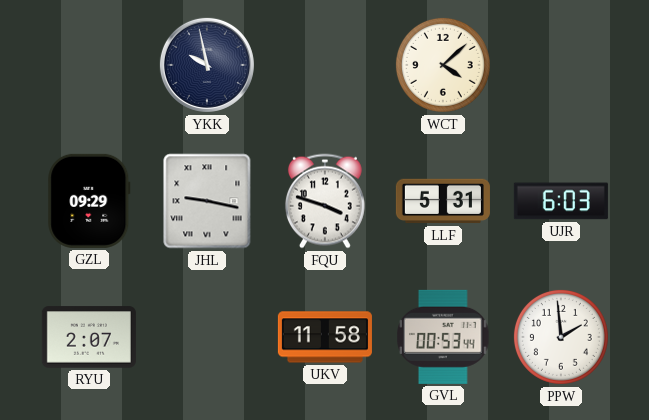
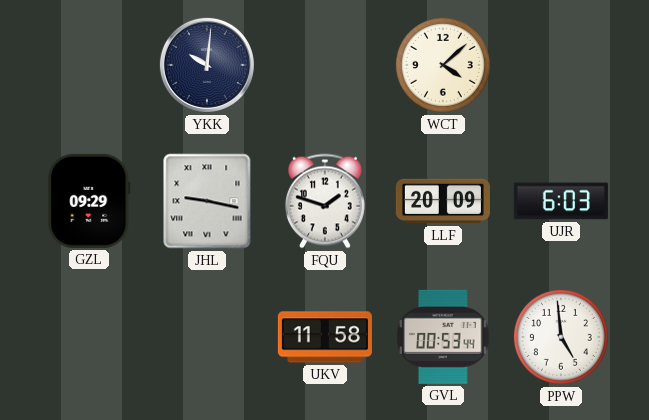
YKK: 9:58 -> 10:01
FQU: 3:48 -> 1:48
LLF: 5:31 -> 20:09
RYU: 2:07 -> none
PPW: 1:59 -> 4:59
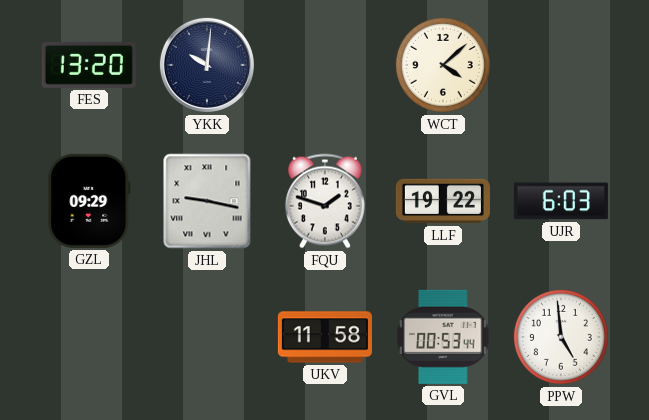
FES: none -> 13:20
LLF: 20:09 -> 19:22
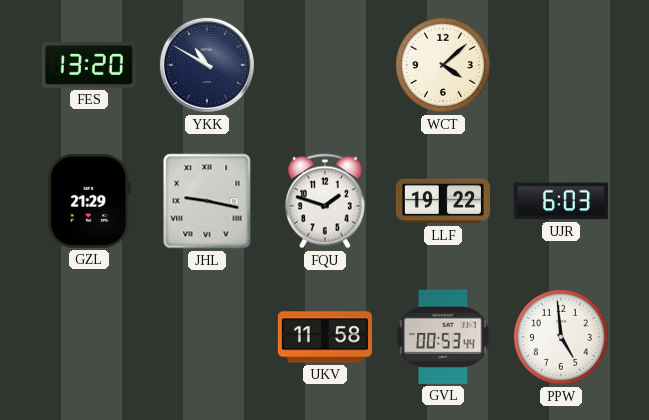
YKK: 10:01 -> 10:50
GZL: 09:29 -> 21:29
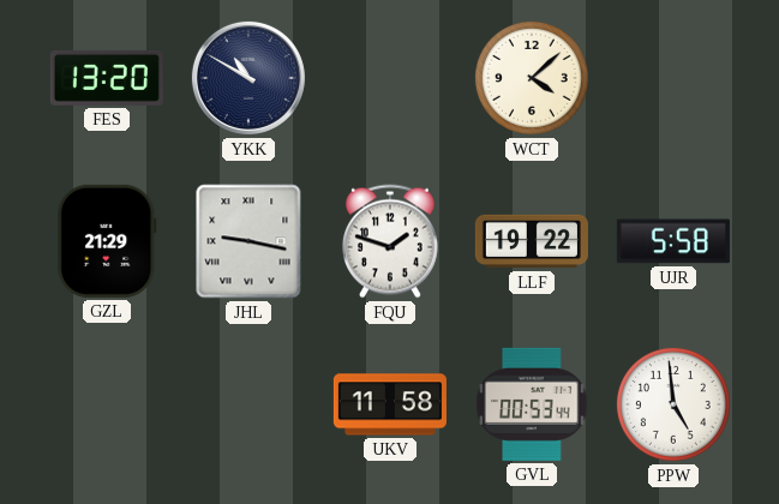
UJR: 6:03 -> 5:58
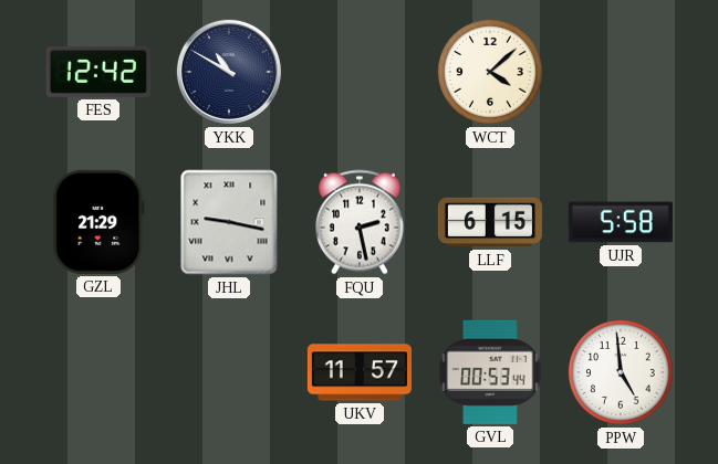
FES: 13:20 -> 12:42
FQU: 1:48 -> 2:28
LLF: 19:22 -> 6:15
UKV: 11:58 -> 11:57
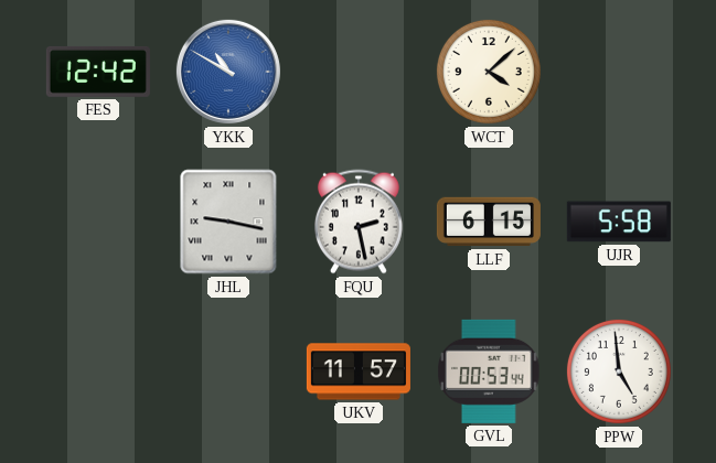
YKK dial: navy -> blue
GZL: 21:29 -> none
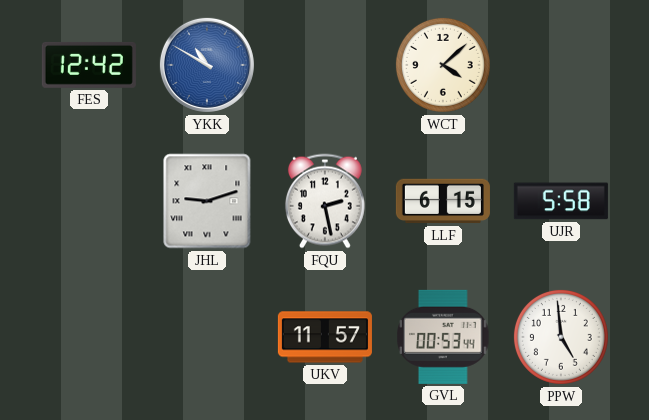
JHL: 9:17 -> 9:12
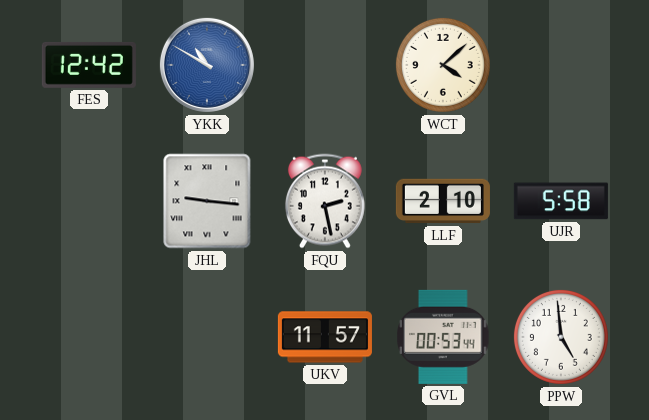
JHL: 9:12 -> 9:16
LLF: 6:15 -> 2:10
